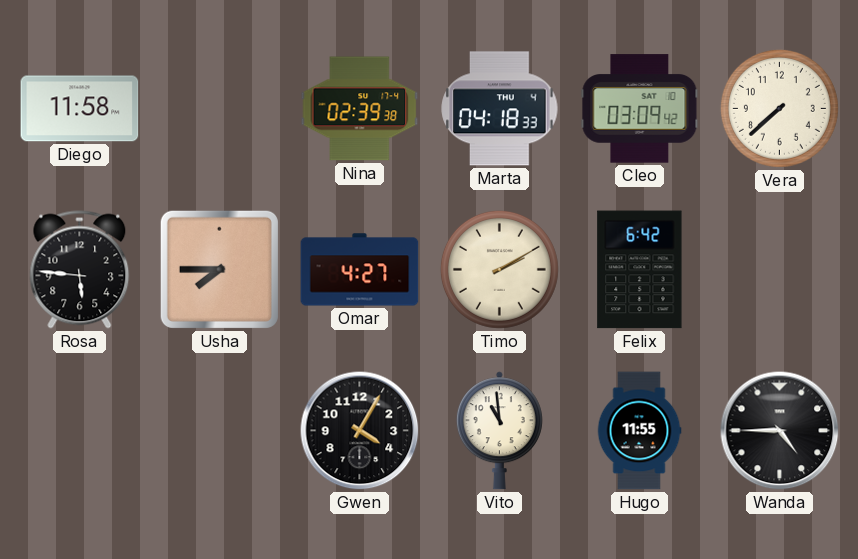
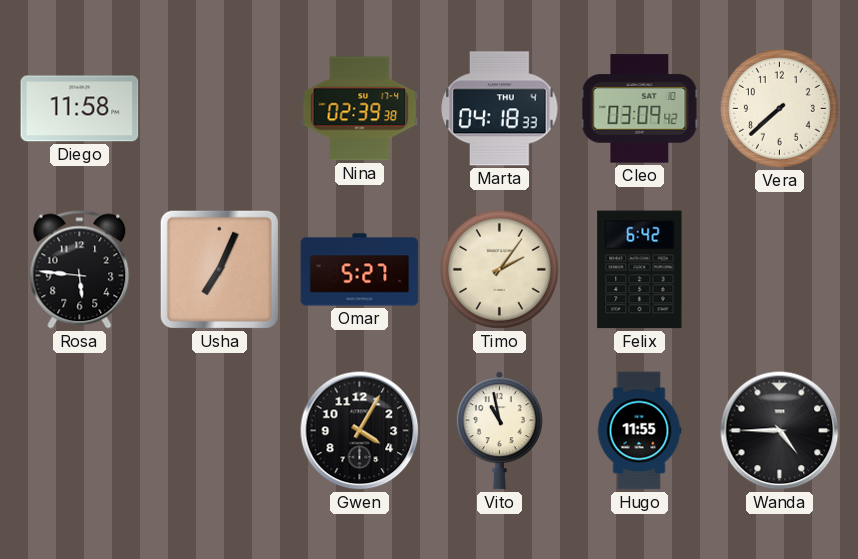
Usha: 7:45 -> 7:04
Omar: 4:27 -> 5:27
Timo: 2:10 -> 2:06
Vito: 10:59 -> 10:58
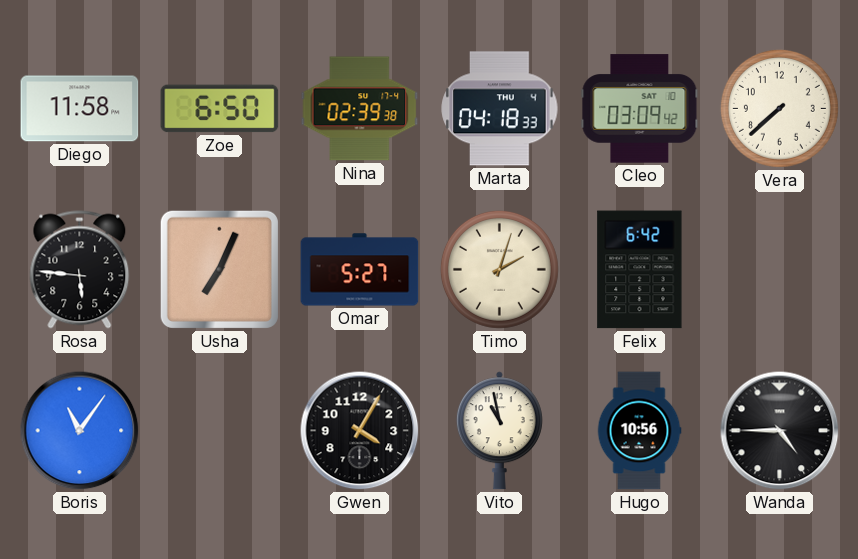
Zoe: none -> 6:50
Timo: 2:06 -> 2:03
Boris: none -> 11:06
Hugo: 11:55 -> 10:56
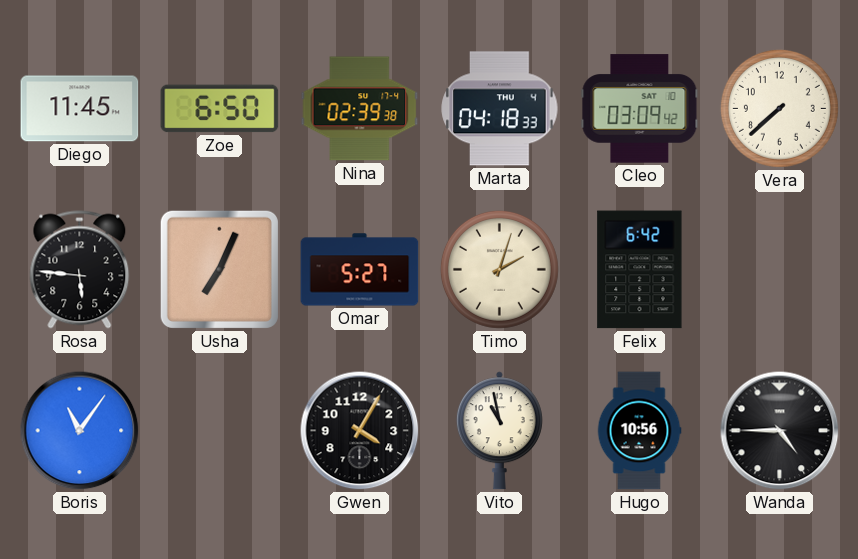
Diego: 11:58 -> 11:45
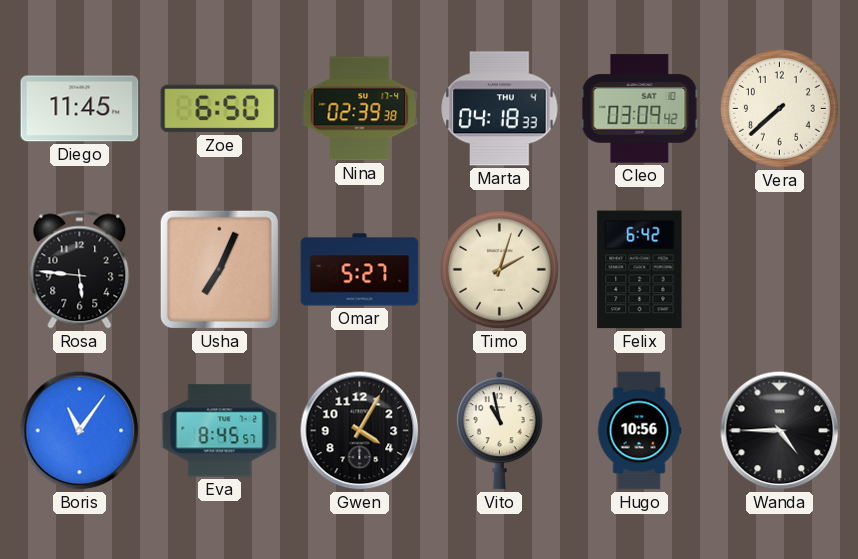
Eva: none -> 8:45
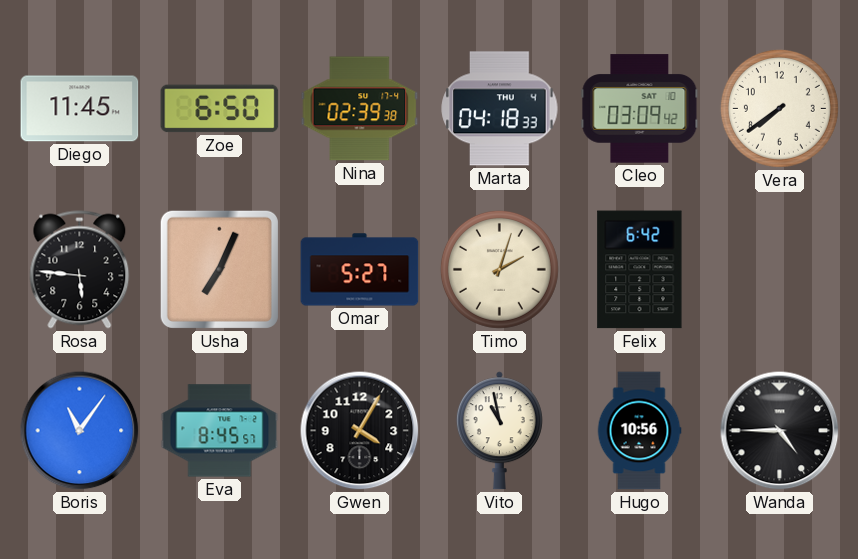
Vera: 7:38 -> 7:39
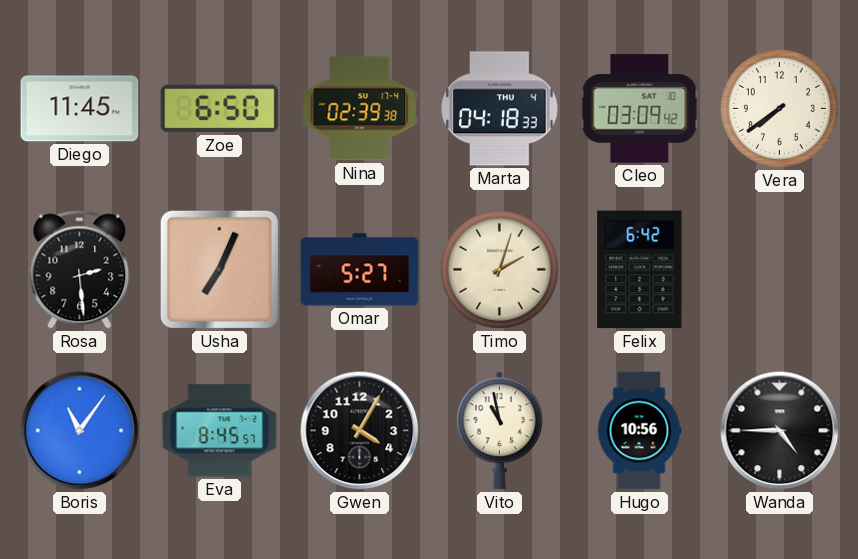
Rosa: 5:46 -> 2:29
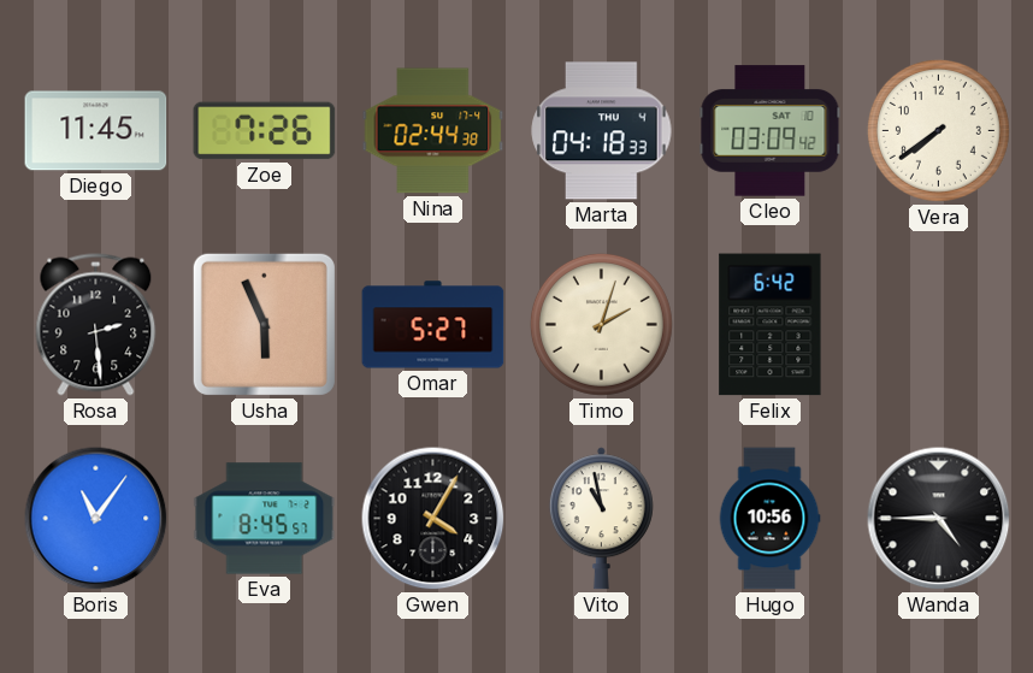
Zoe: 6:50 -> 7:26
Nina: 02:39 -> 02:44
Usha: 7:04 -> 5:56
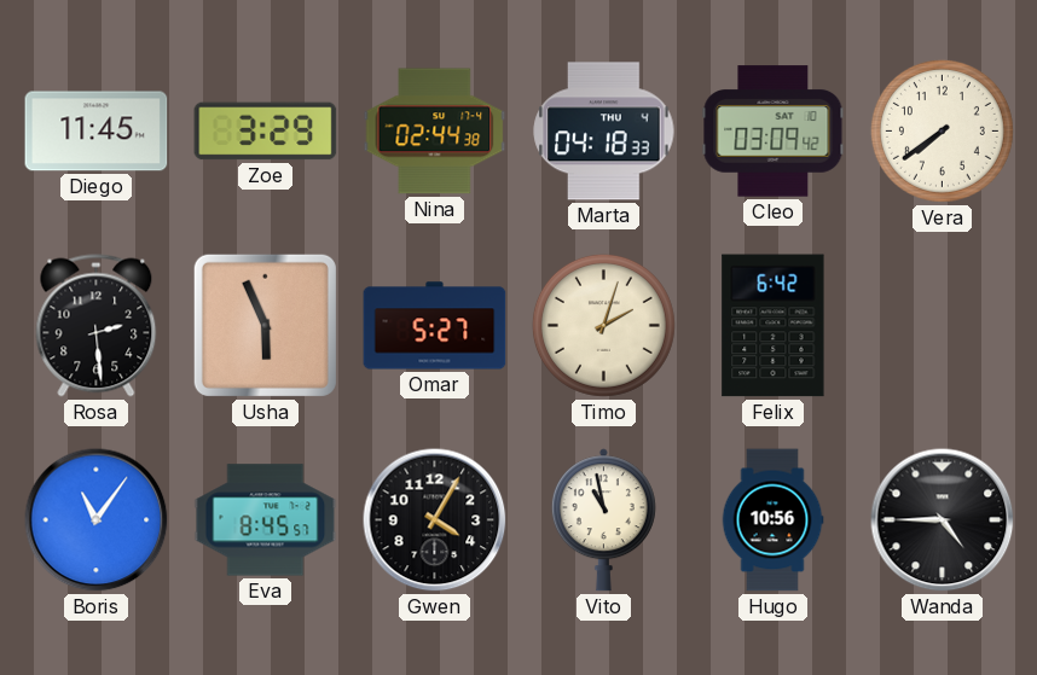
Zoe: 7:26 -> 3:29
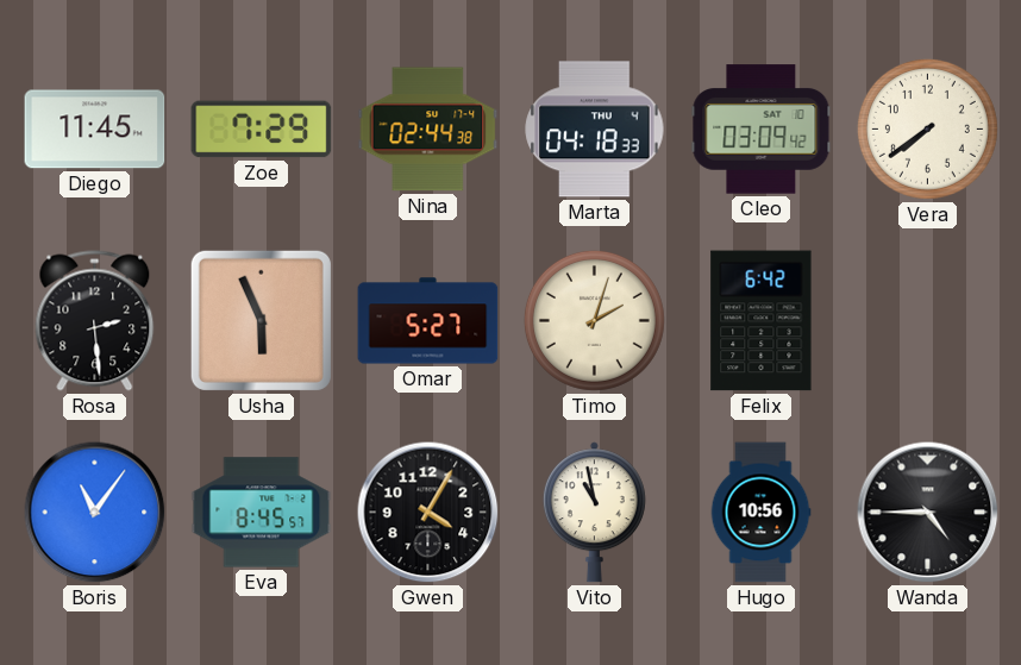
Zoe: 3:29 -> 7:29
